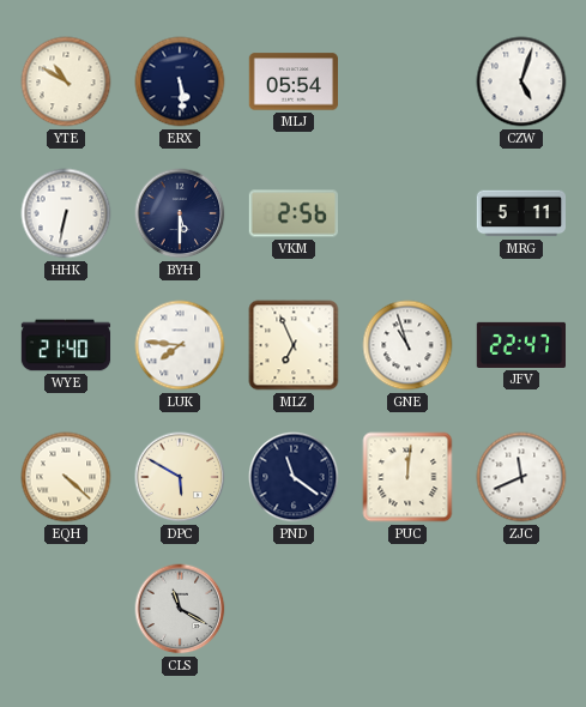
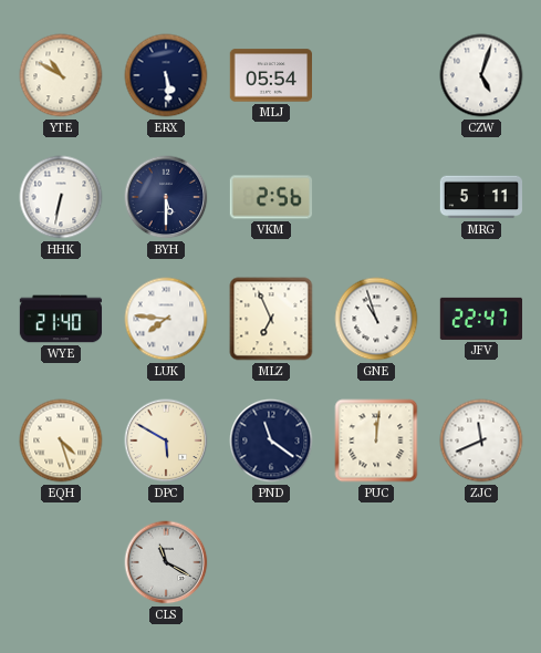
EQH: 4:22 -> 4:27
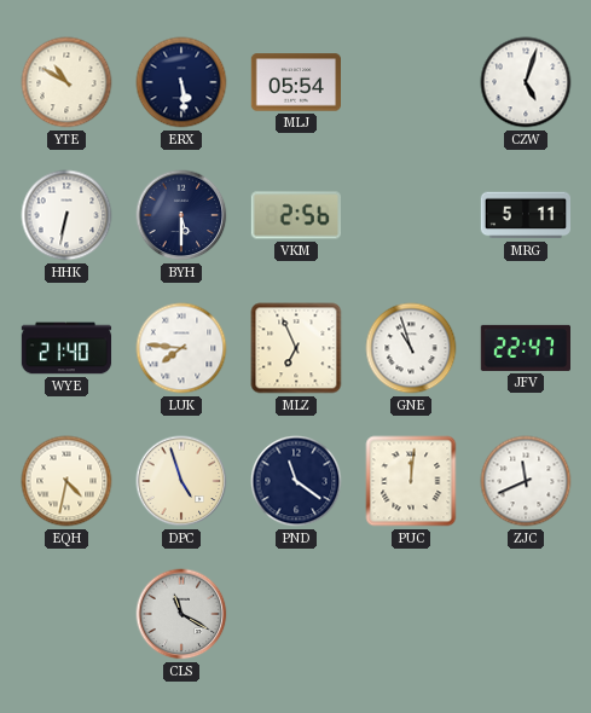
EQH: 4:27 -> 4:32
DPC: 5:50 -> 4:57
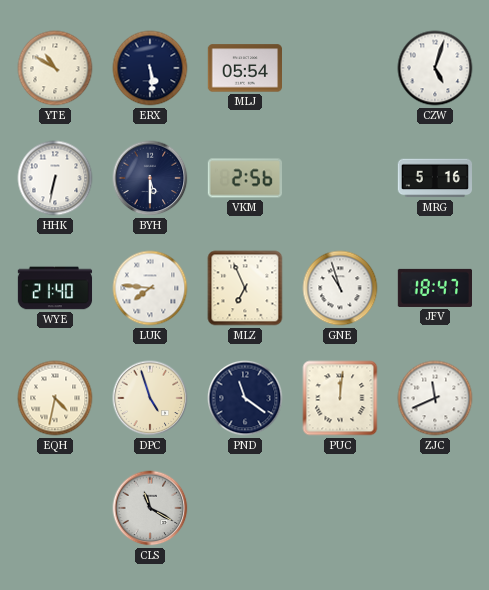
MRG: 5:11 -> 5:16
JFV: 22:47 -> 18:47
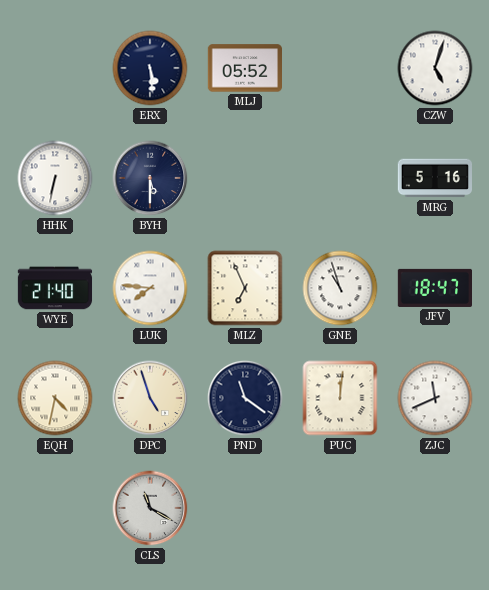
YTE: 10:50 -> none
MLJ: 05:54 -> 05:52
VKM: 2:56 -> none
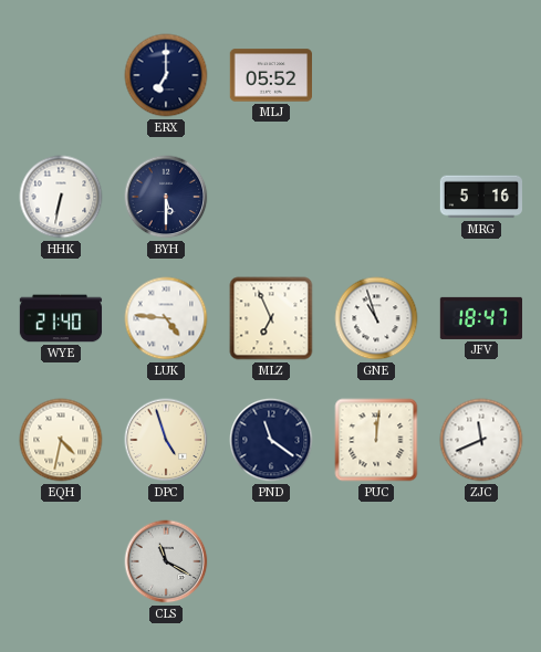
ERX: 5:29 -> 7:00
CZW: 5:03 -> none
LUK: 7:46 -> 4:46
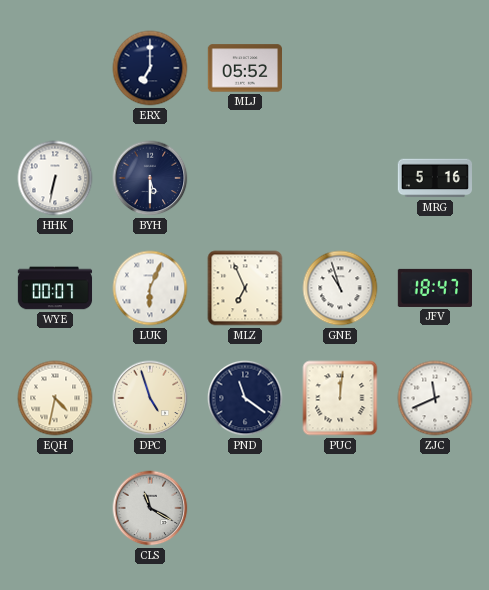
WYE: 21:40 -> 00:07
LUK: 4:46 -> 6:04
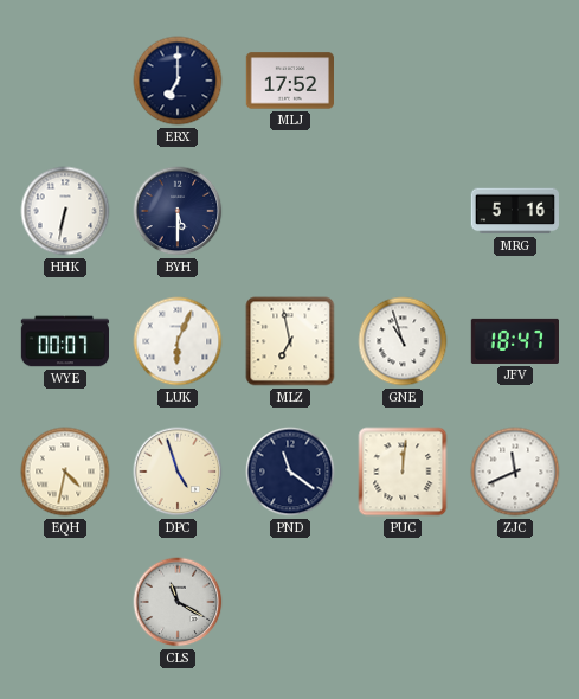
MLJ: 05:52 -> 17:52
MLZ: 6:56 -> 6:58
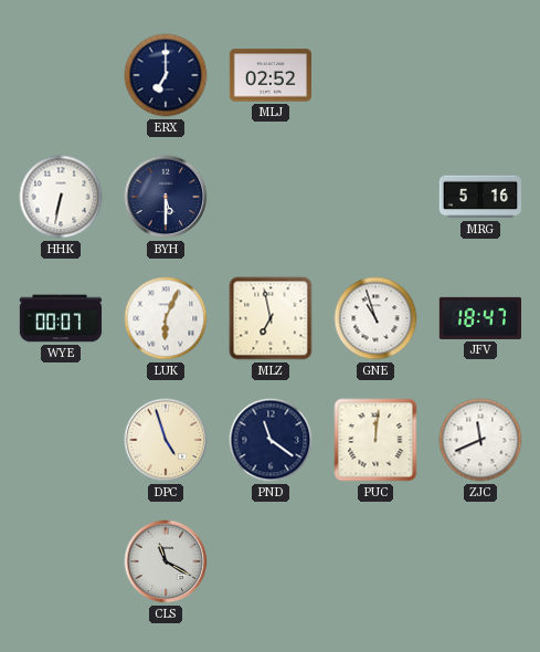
MLJ: 17:52 -> 02:52
EQH: 4:32 -> none
